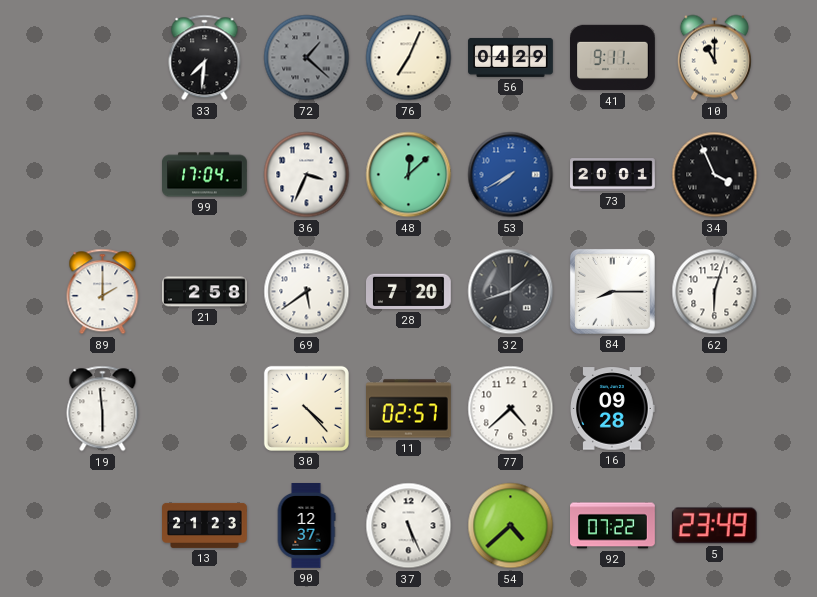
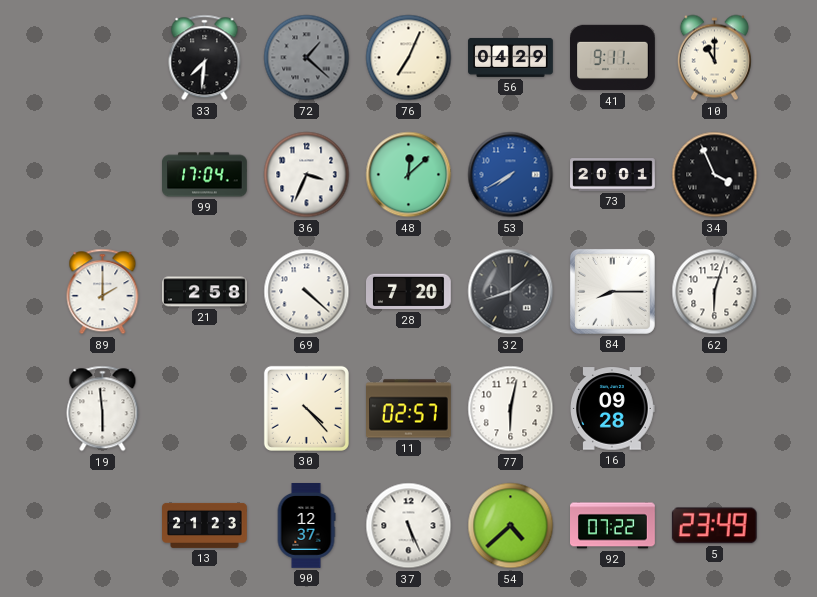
69: 5:39 -> 4:22
77: 4:38 -> 6:02
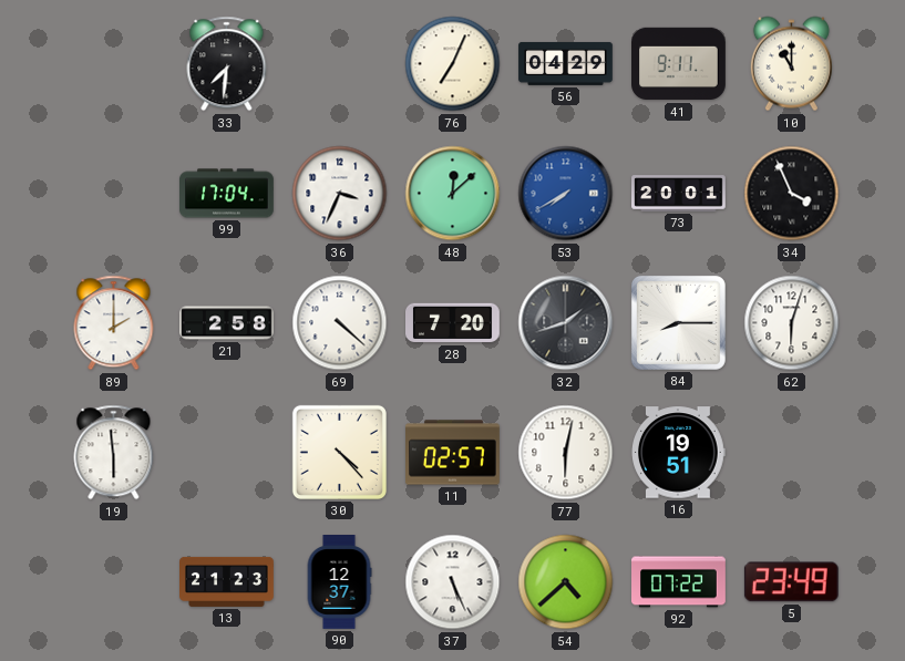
72: 1:22 -> none
16: 09:28 -> 19:51
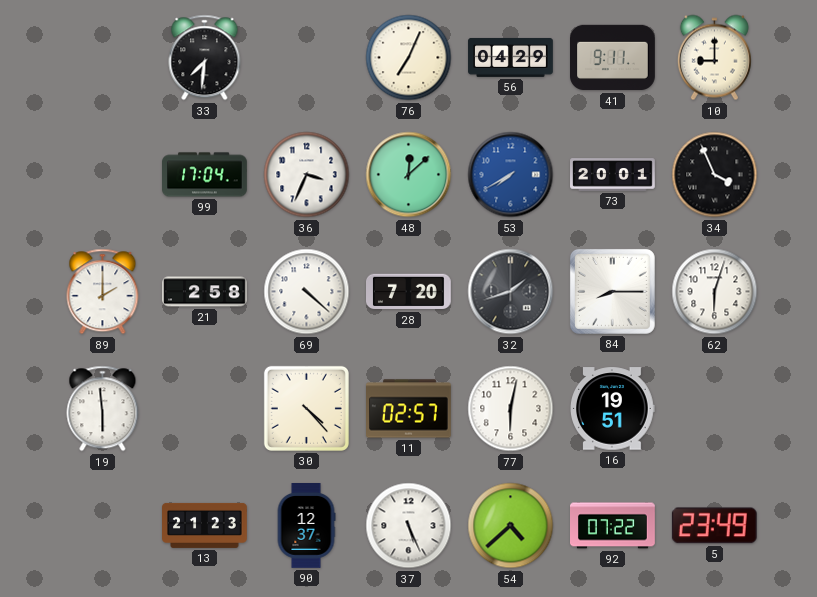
10: 11:00 -> 9:00
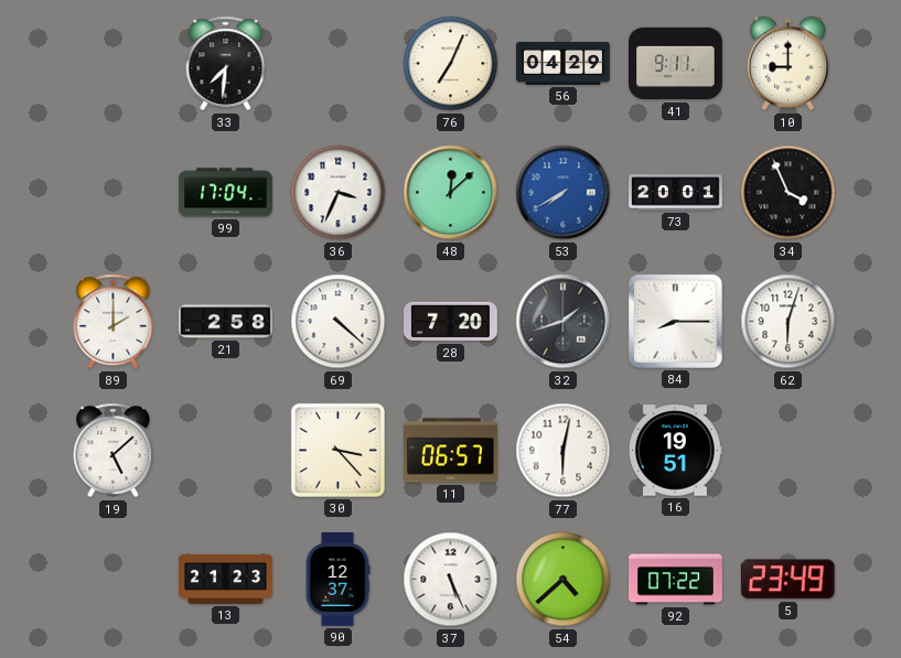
19: 5:59 -> 5:08
30: 4:23 -> 3:23
11: 02:57 -> 06:57
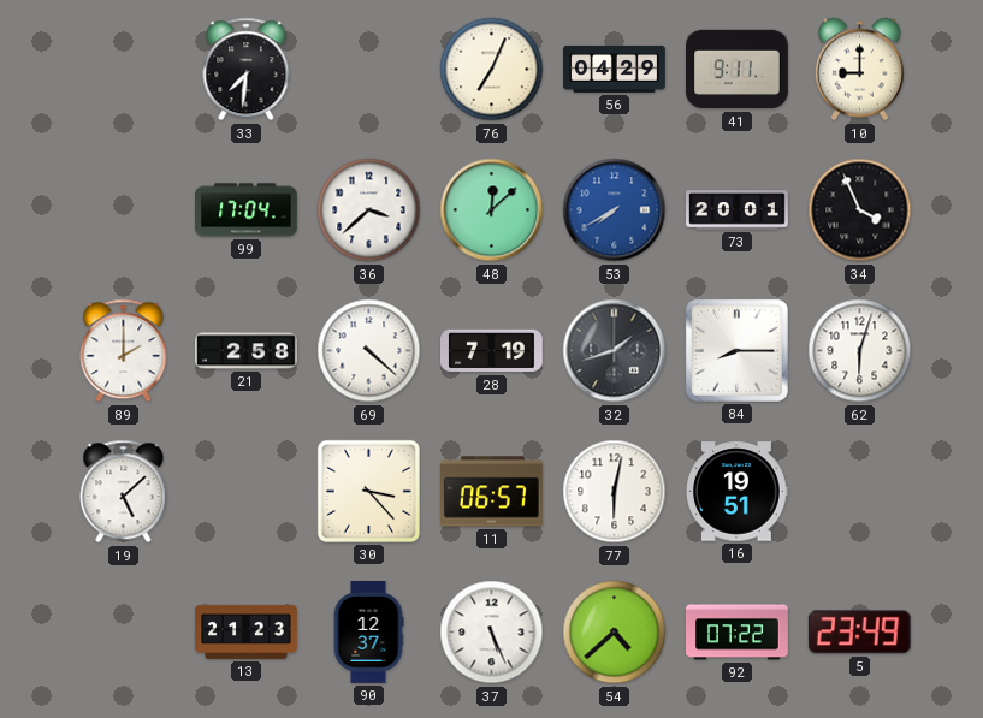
36: 3:34 -> 3:38
28: 7:20 -> 7:19
